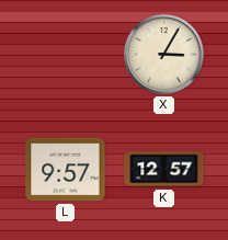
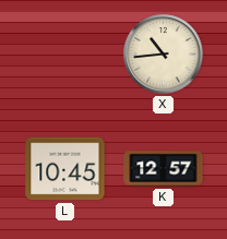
X: 3:05 -> 10:44
L: 9:57 -> 10:45
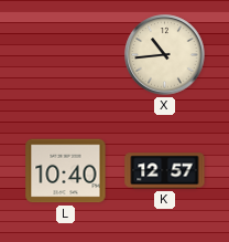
L: 10:45 -> 10:40
